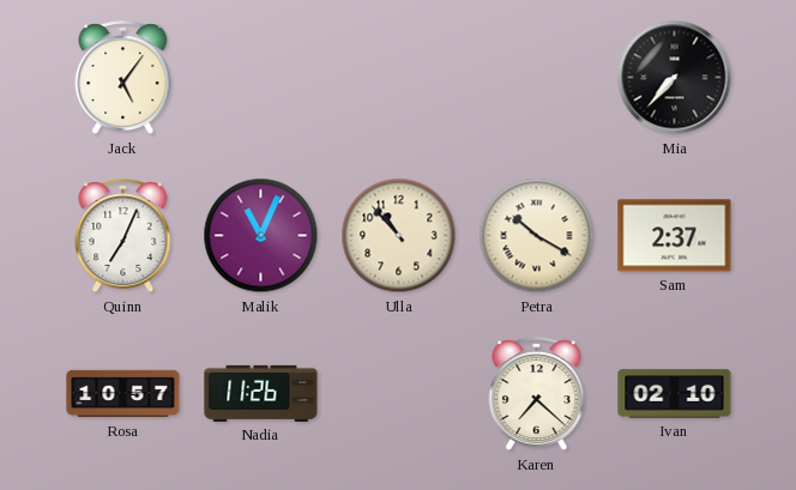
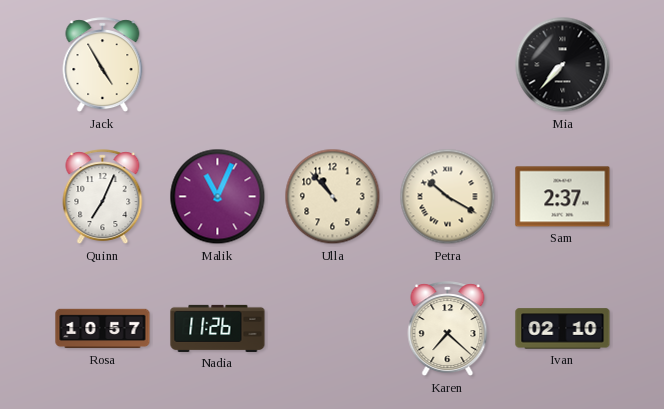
Jack: 5:06 -> 4:55
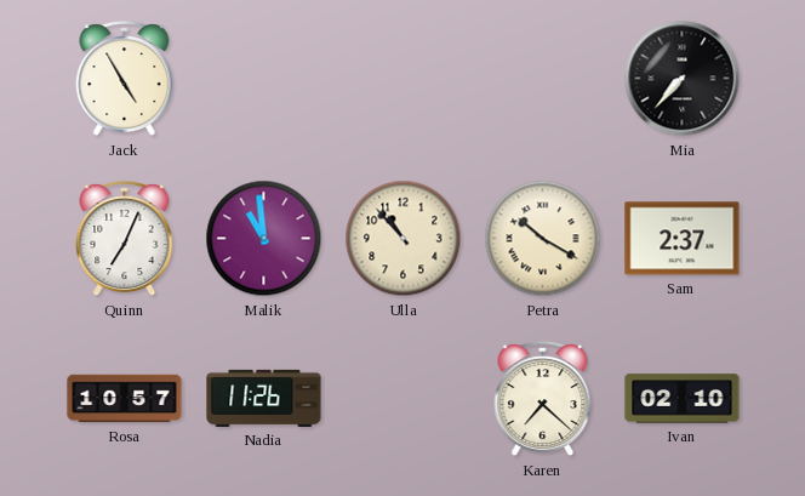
Malik: 11:04 -> 10:59
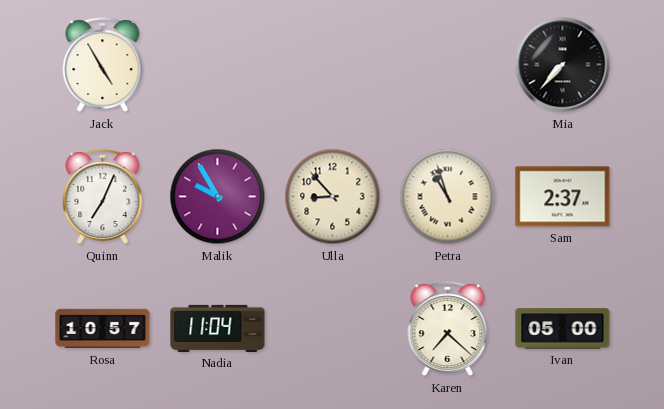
Malik: 10:59 -> 9:55
Ulla: 10:53 -> 8:53
Petra: 10:20 -> 10:57
Nadia: 11:26 -> 11:04
Ivan: 02:10 -> 05:00
